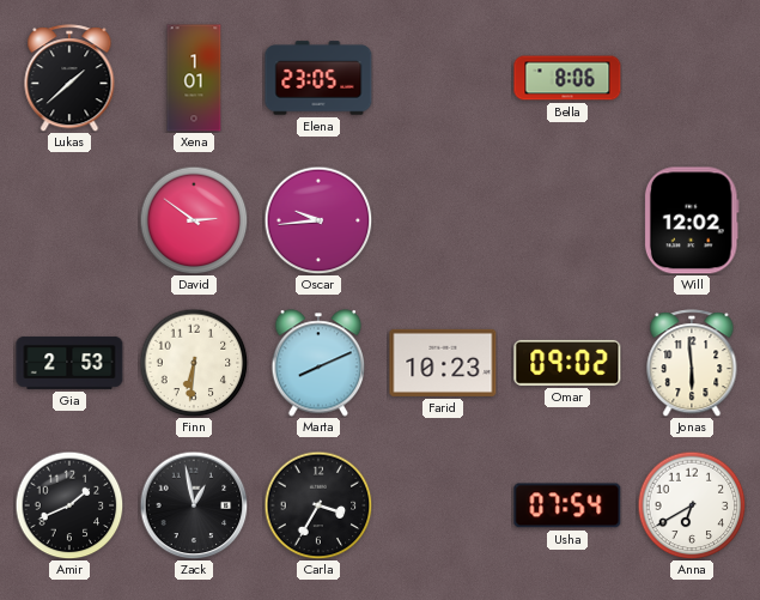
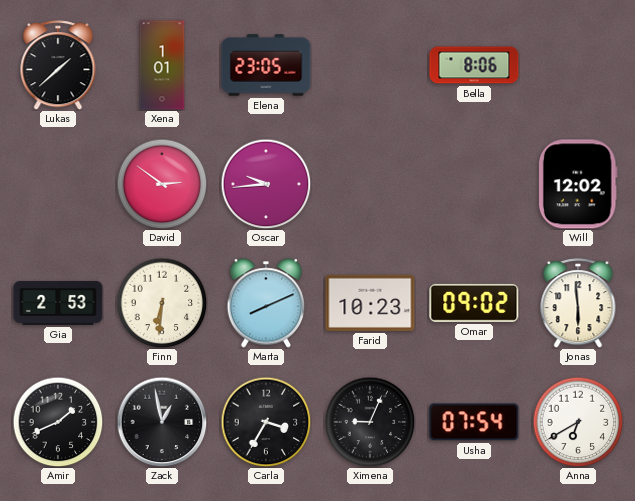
Ximena: none -> 9:04
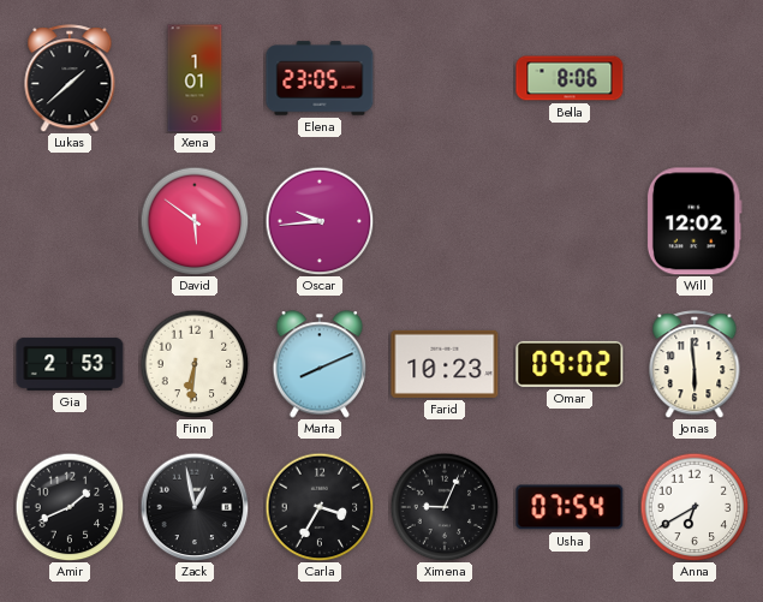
David: 2:51 -> 5:51
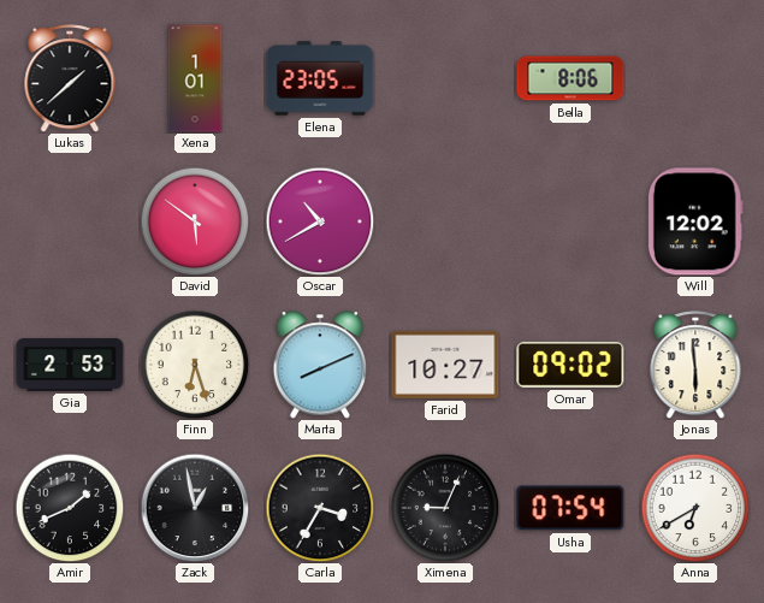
Oscar: 9:44 -> 10:40
Finn: 6:31 -> 6:27
Farid: 10:23 -> 10:27
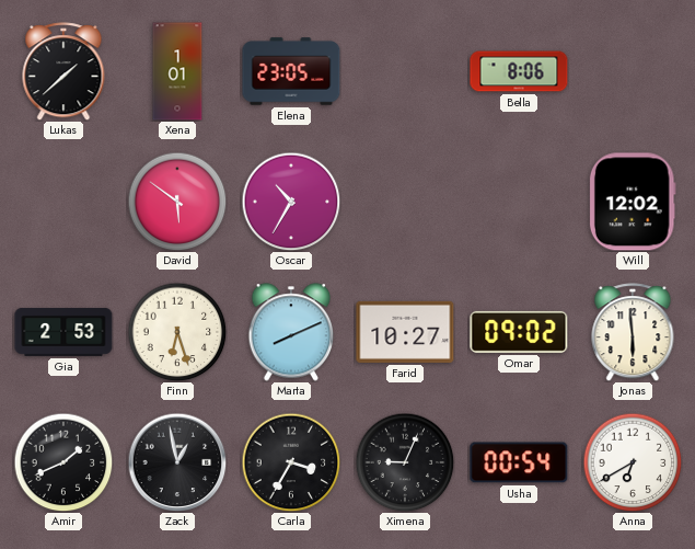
Oscar: 10:40 -> 10:35
Usha: 07:54 -> 00:54
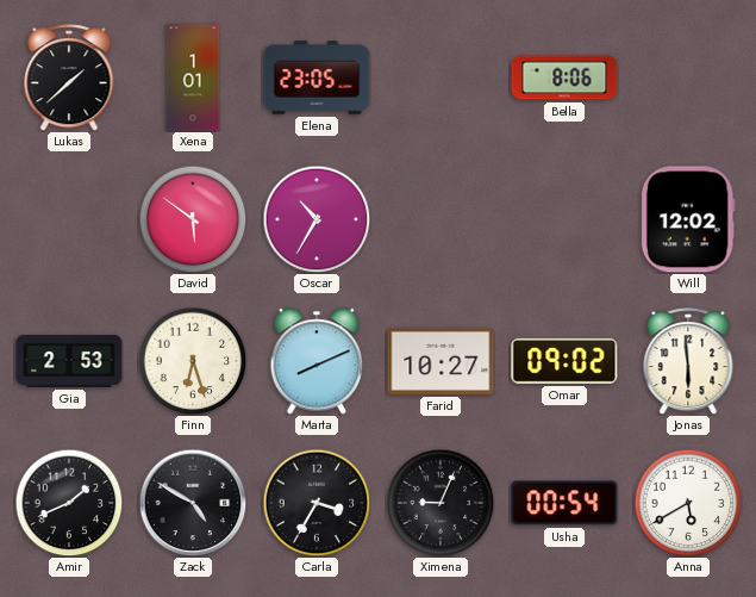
Zack: 12:58 -> 4:50
Anna: 6:40 -> 5:40
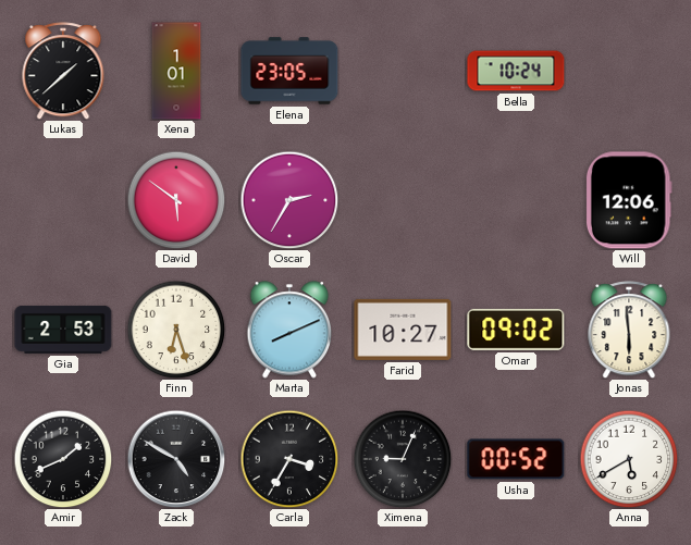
Bella: 8:06 -> 10:24
Oscar: 10:35 -> 2:35
Will: 12:02 -> 12:06
Usha: 00:54 -> 00:52
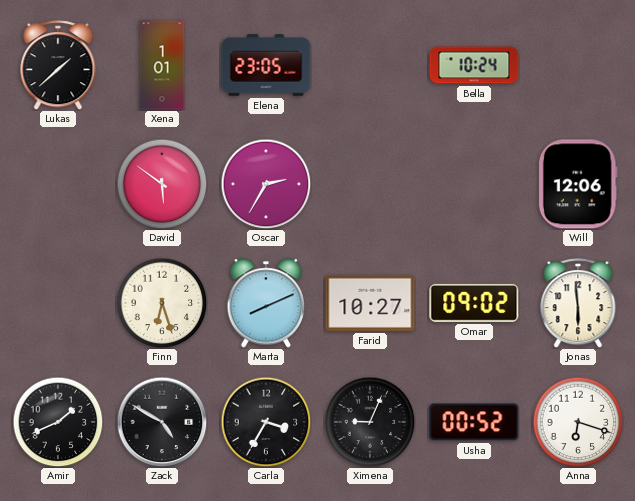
Gia: 2:53 -> none
Anna: 5:40 -> 6:18
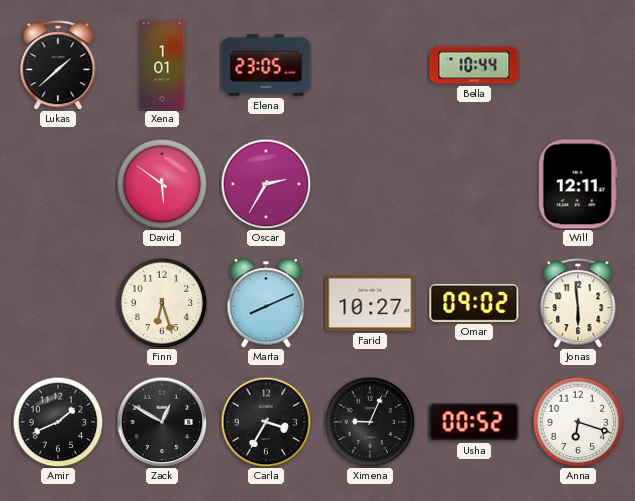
Bella: 10:24 -> 10:44
Will: 12:06 -> 12:11
Zack: 4:50 -> 12:50
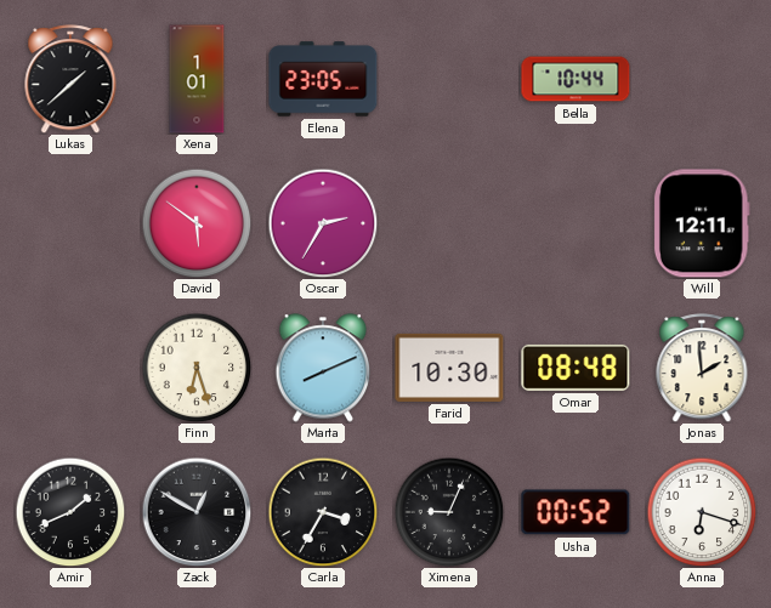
Farid: 10:27 -> 10:30
Omar: 09:02 -> 08:48
Jonas: 5:59 -> 1:59
